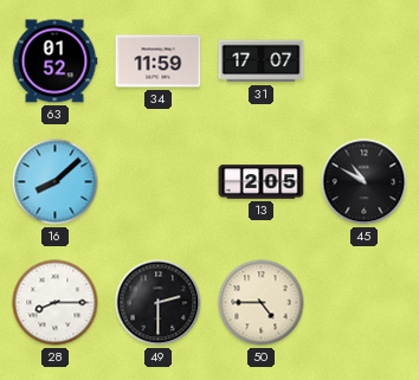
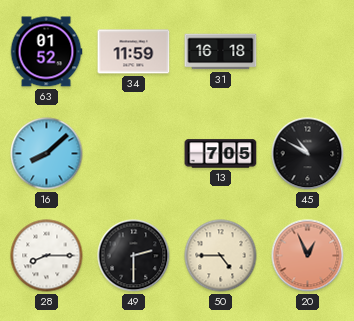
31: 17:07 -> 16:18
13: 2:05 -> 7:05
20: none -> 12:56
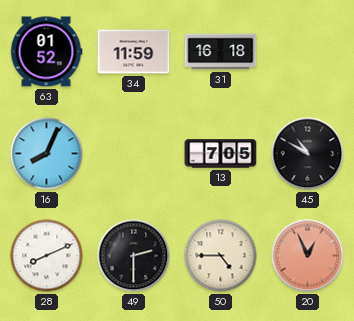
16: 8:08 -> 8:04
28: 8:15 -> 8:11
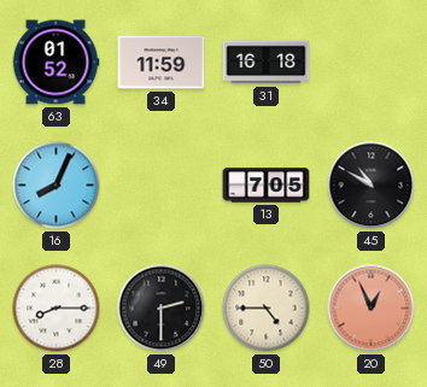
28: 8:11 -> 8:15
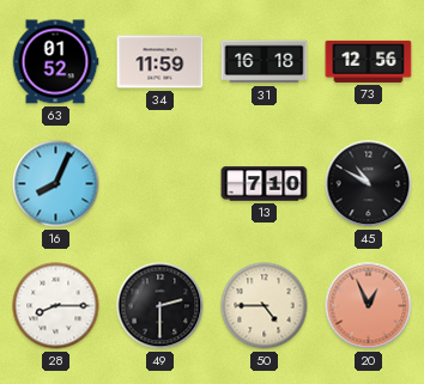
73: none -> 12:56
13: 7:05 -> 7:10
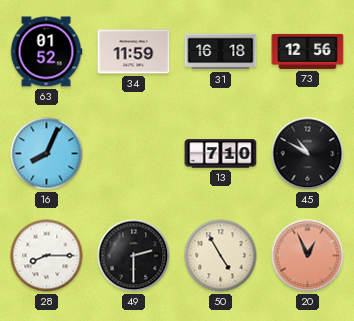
50: 4:45 -> 4:55
